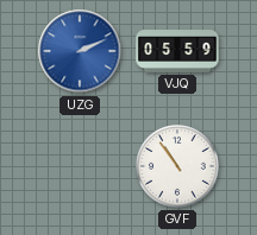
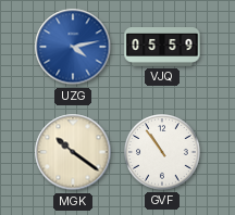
UZG: 2:11 -> 4:13
MGK: none -> 10:21
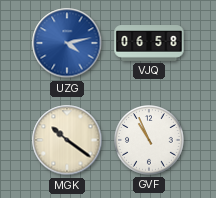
VJQ: 05:59 -> 06:58
GVF: 10:54 -> 10:56
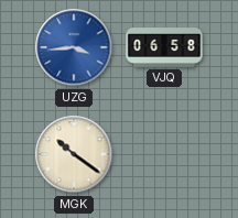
UZG: 4:13 -> 3:44
GVF: 10:56 -> none
